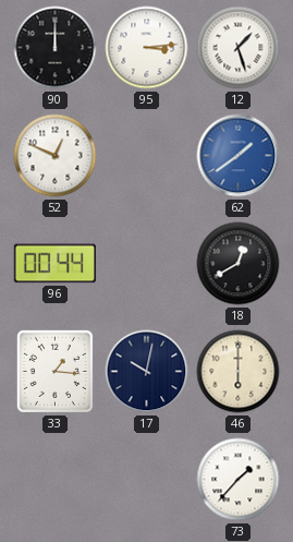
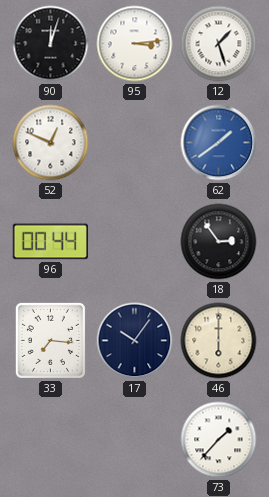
90: 12:00 -> 12:03
18: 12:40 -> 2:54
33: 1:16 -> 7:16
17: 10:02 -> 10:06
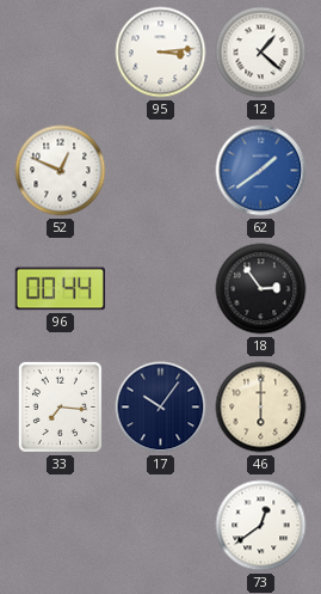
90: 12:03 -> none
12: 1:27 -> 1:22
73: 1:37 -> 12:39
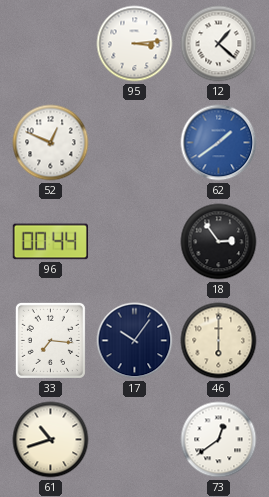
61: none -> 10:42
